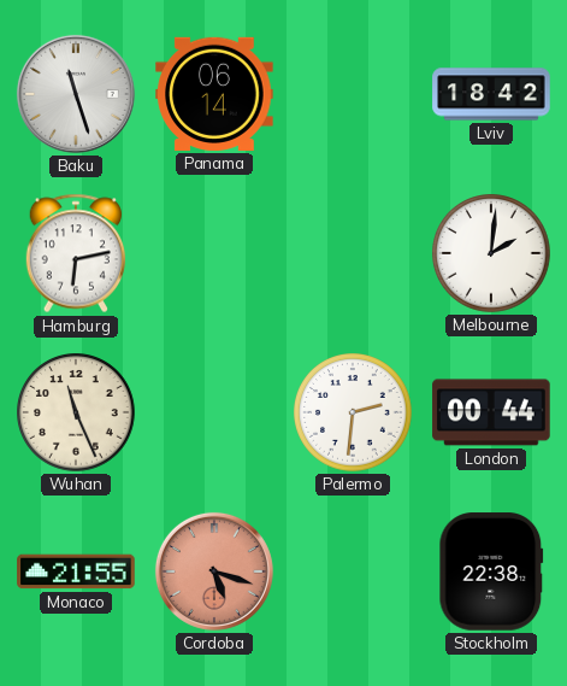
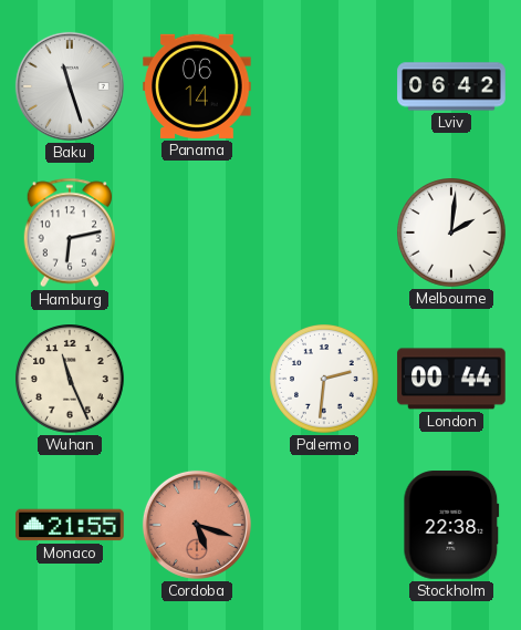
Lviv: 18:42 -> 06:42
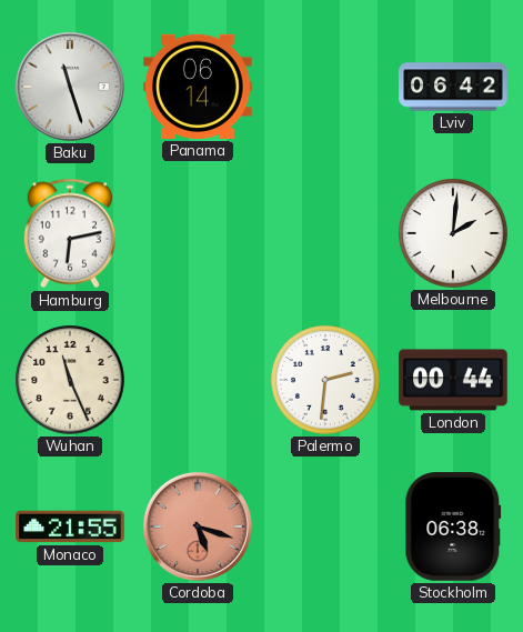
Stockholm: 22:38 -> 06:38
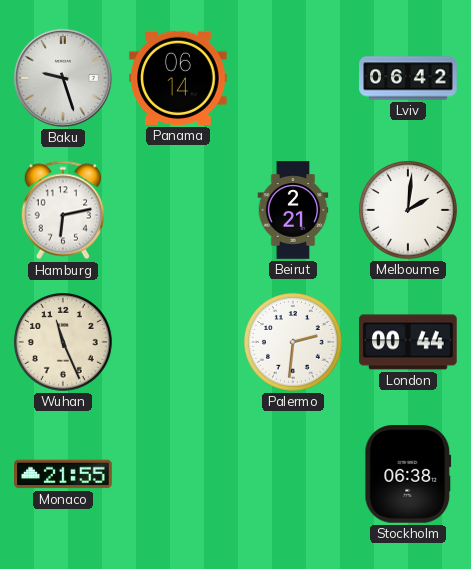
Baku: 11:27 -> 9:27
Beirut: none -> 2:21
Cordoba: 5:18 -> none
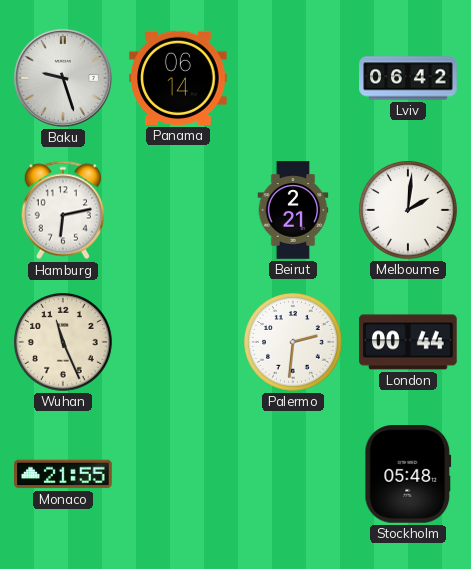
Stockholm: 06:38 -> 05:48
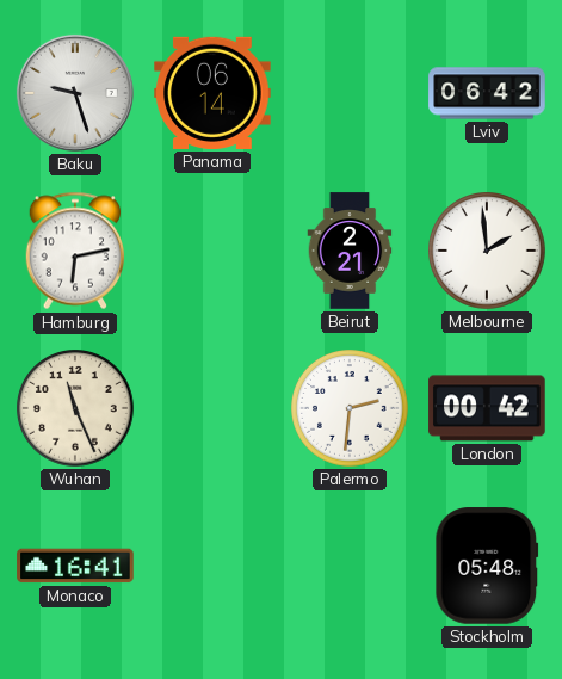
Melbourne: 2:01 -> 1:59
London: 00:44 -> 00:42
Monaco: 21:55 -> 16:41
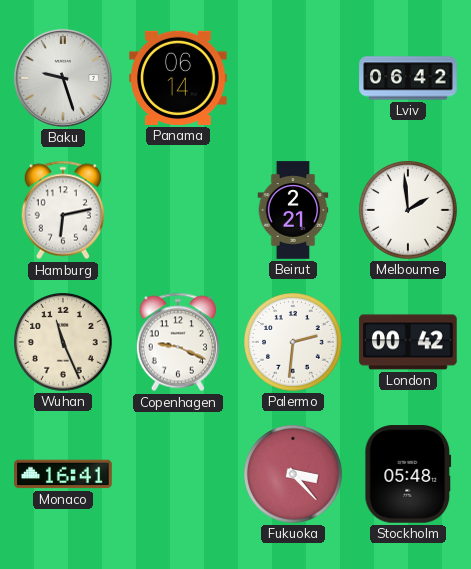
Copenhagen: none -> 9:19
Fukuoka: none -> 3:23
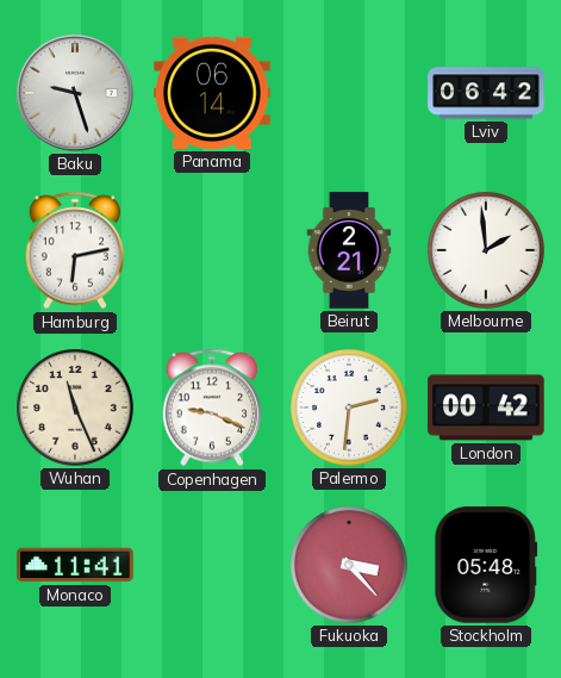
Monaco: 16:41 -> 11:41
